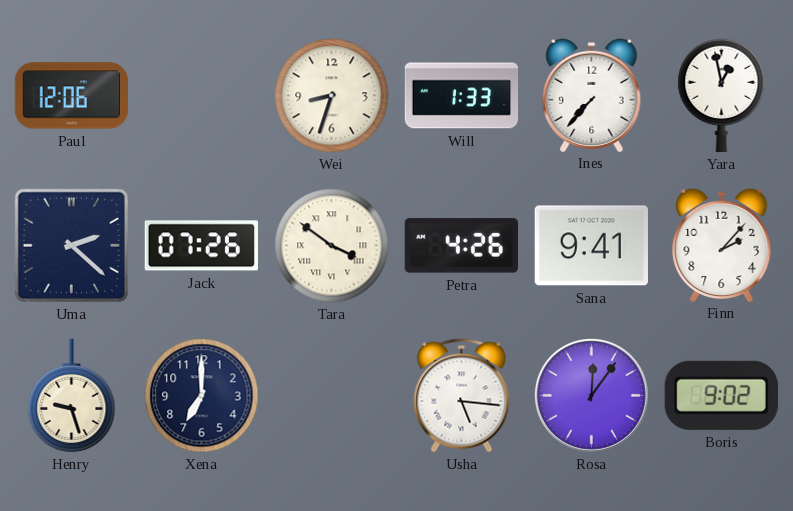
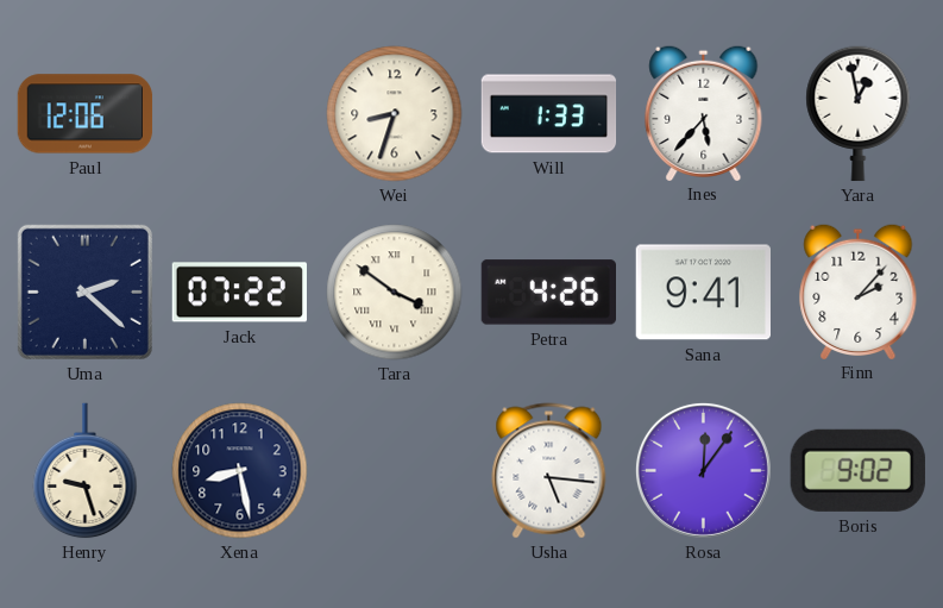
Ines: 7:37 -> 5:37
Jack: 07:26 -> 07:22
Xena: 7:00 -> 8:28
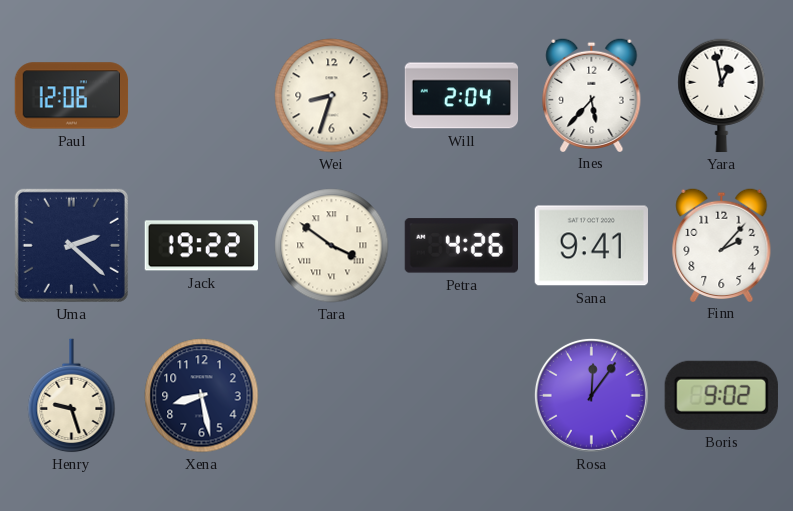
Will: 1:33 -> 2:04
Jack: 07:22 -> 19:22
Usha: 5:16 -> none
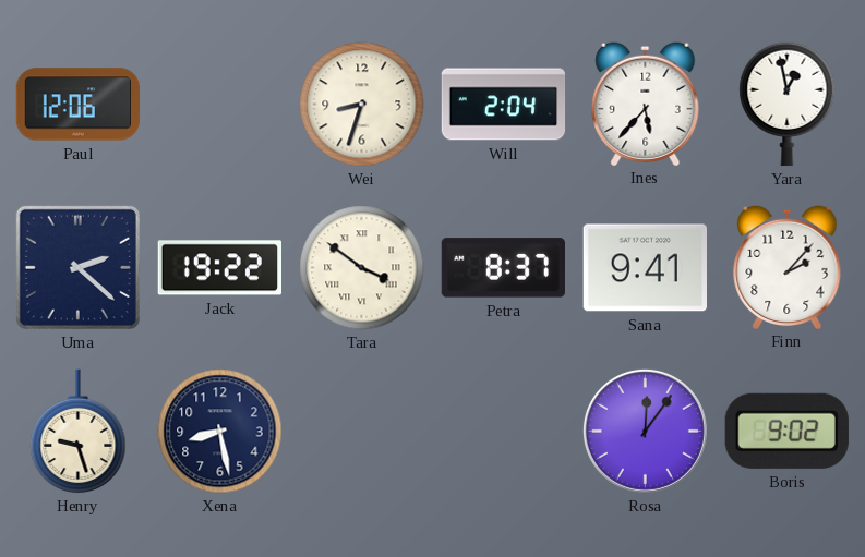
Petra: 4:26 -> 8:37
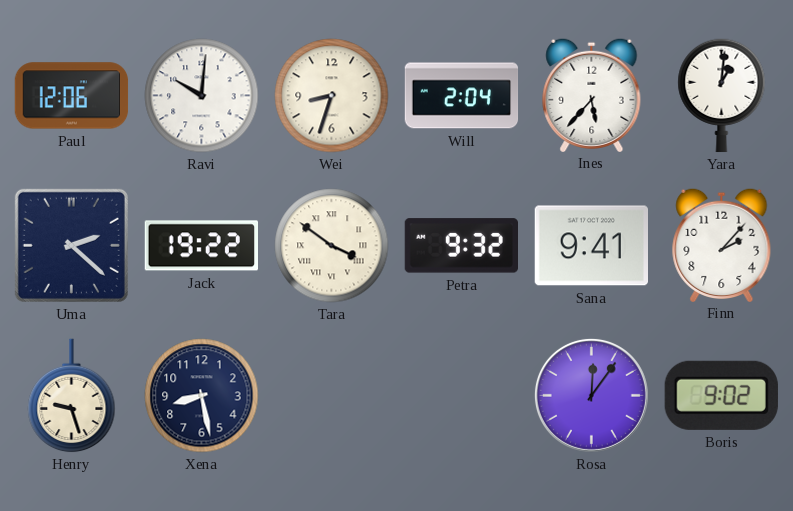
Ravi: none -> 10:01
Yara: 12:58 -> 1:01
Petra: 8:37 -> 9:32
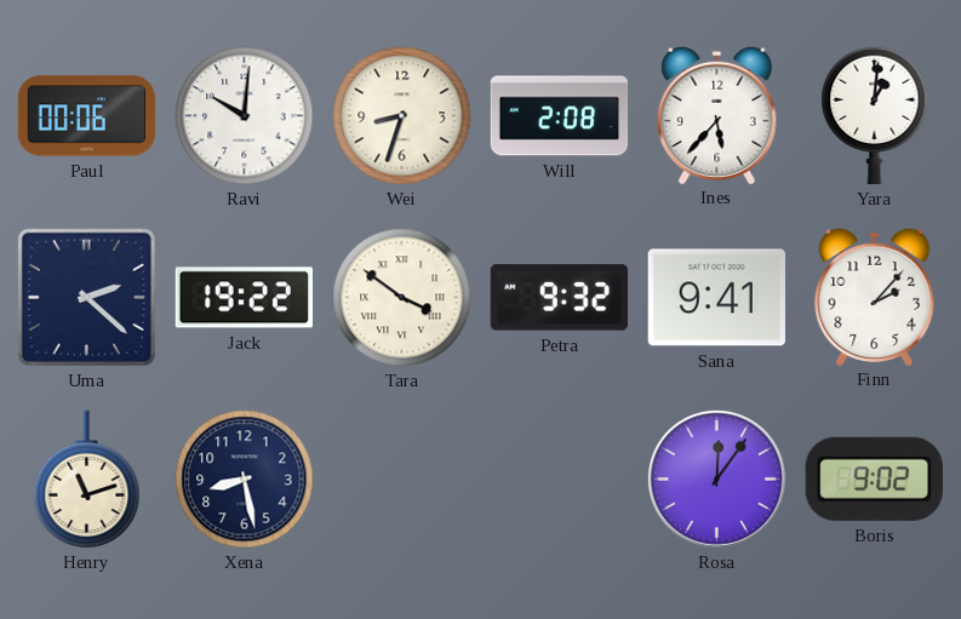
Paul: 12:06 -> 00:06
Will: 2:04 -> 2:08
Henry: 9:27 -> 11:12
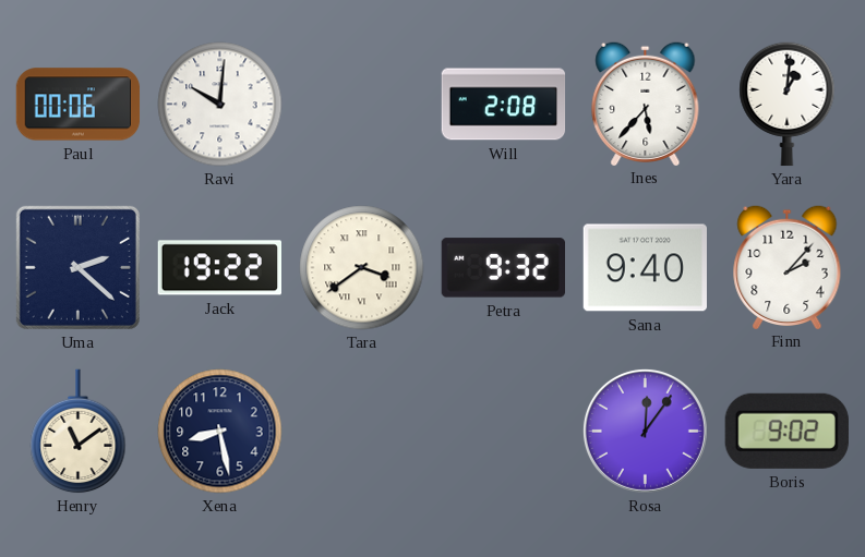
Wei: 8:33 -> none
Tara: 3:51 -> 3:39
Sana: 9:41 -> 9:40
Henry: 11:12 -> 11:09
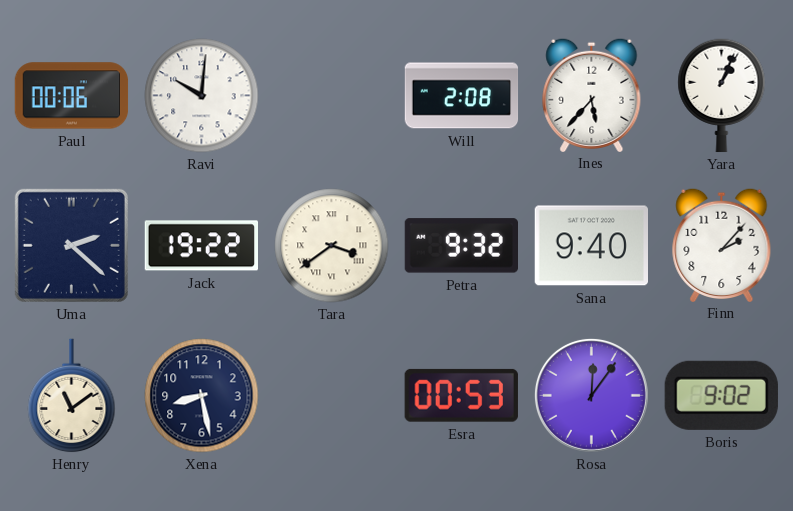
Yara: 1:01 -> 1:04
Esra: none -> 00:53
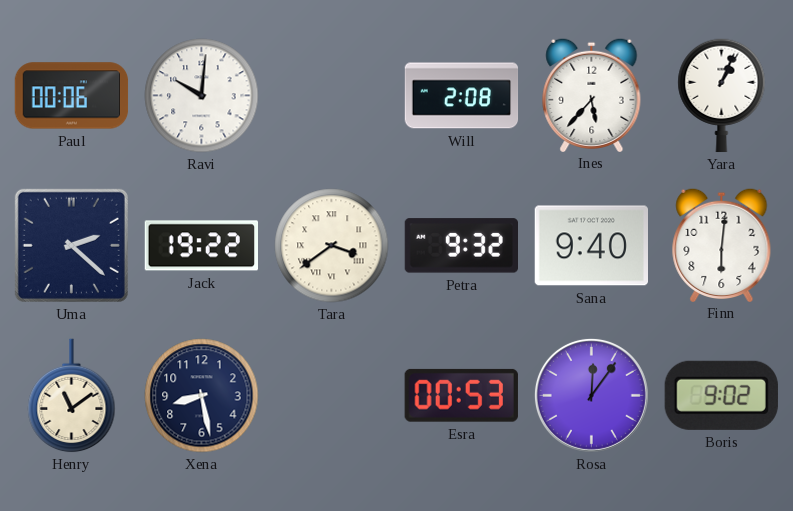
Finn: 2:07 -> 6:01
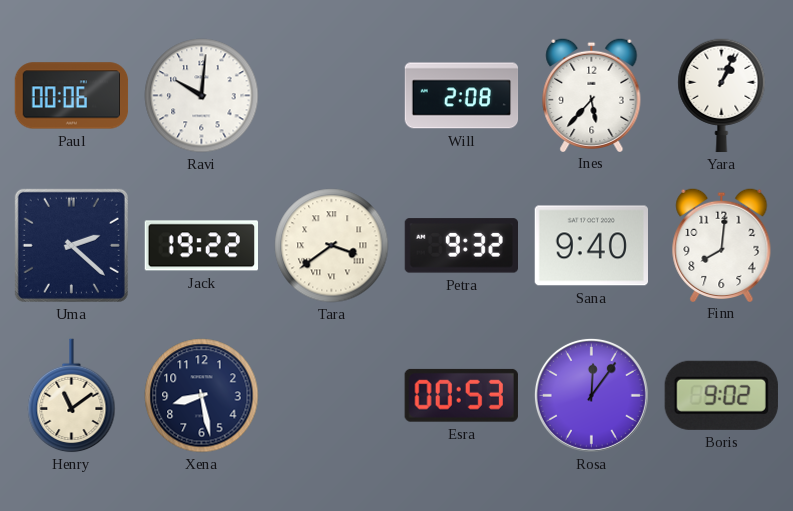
Finn: 6:01 -> 8:01
